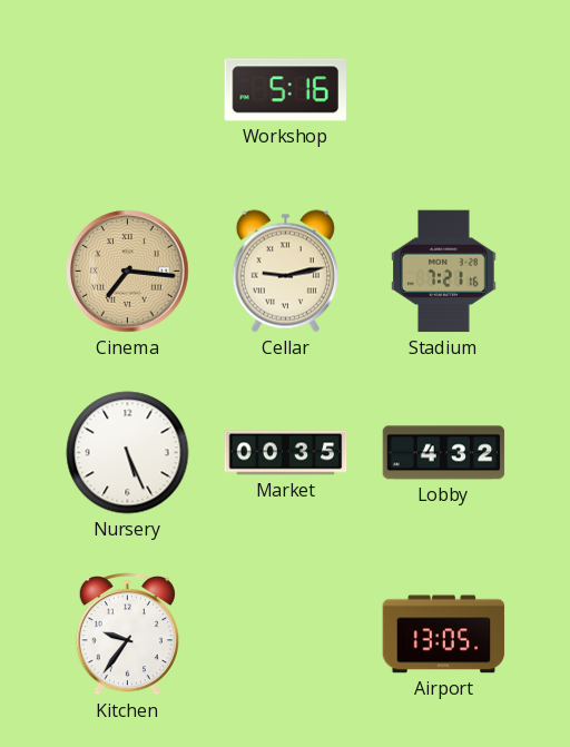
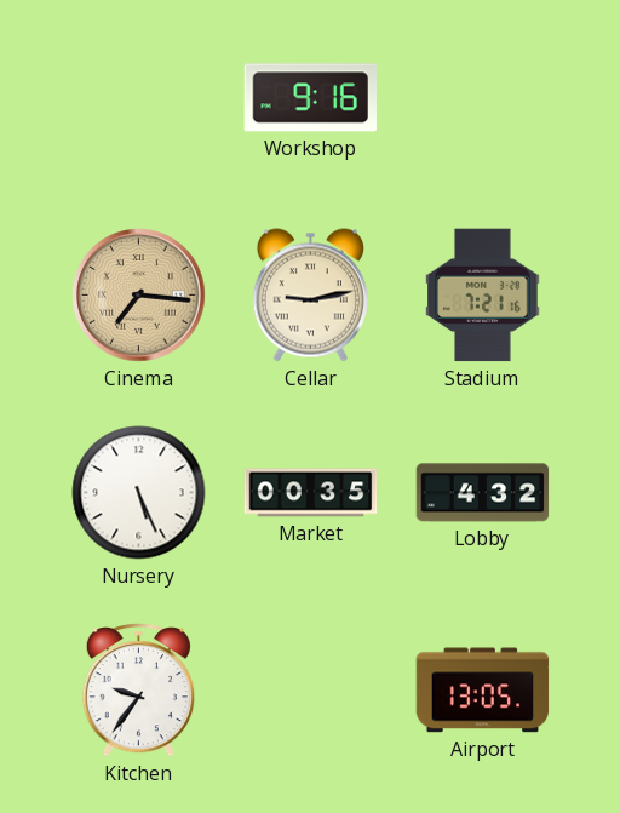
Workshop: 5:16 -> 9:16
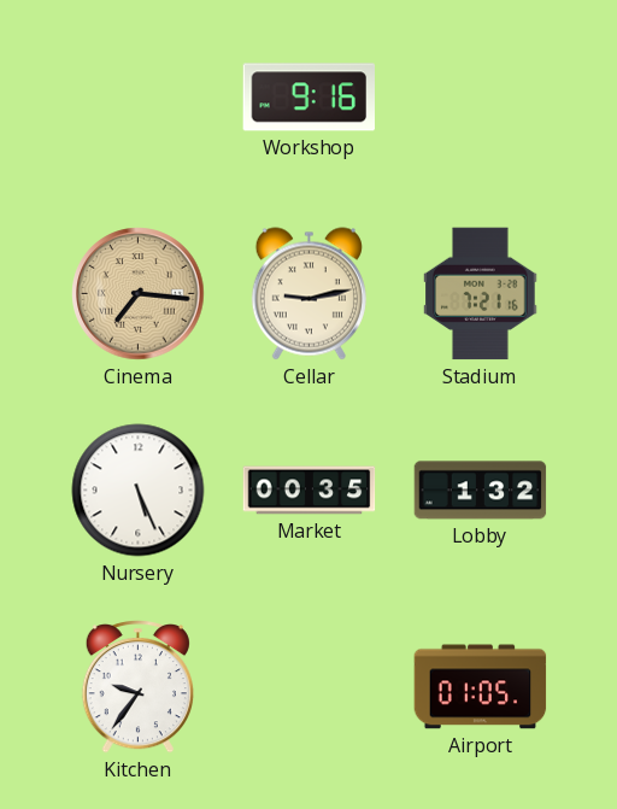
Lobby: 4:32 -> 1:32
Airport: 13:05 -> 01:05
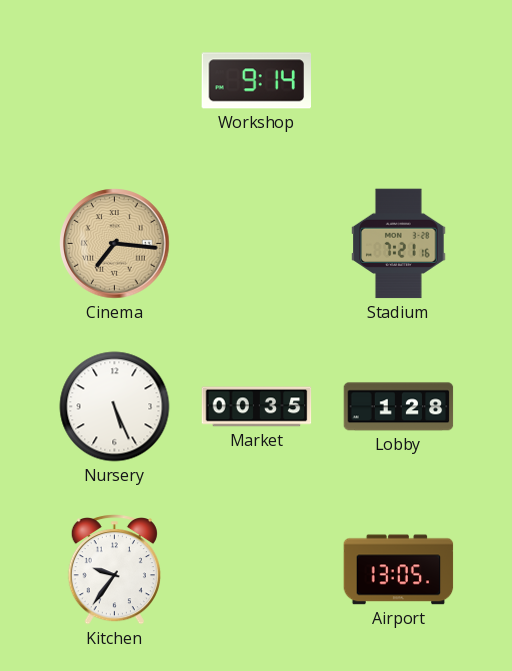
Workshop: 9:16 -> 9:14
Cellar: 9:13 -> none
Lobby: 1:32 -> 1:28
Airport: 01:05 -> 13:05
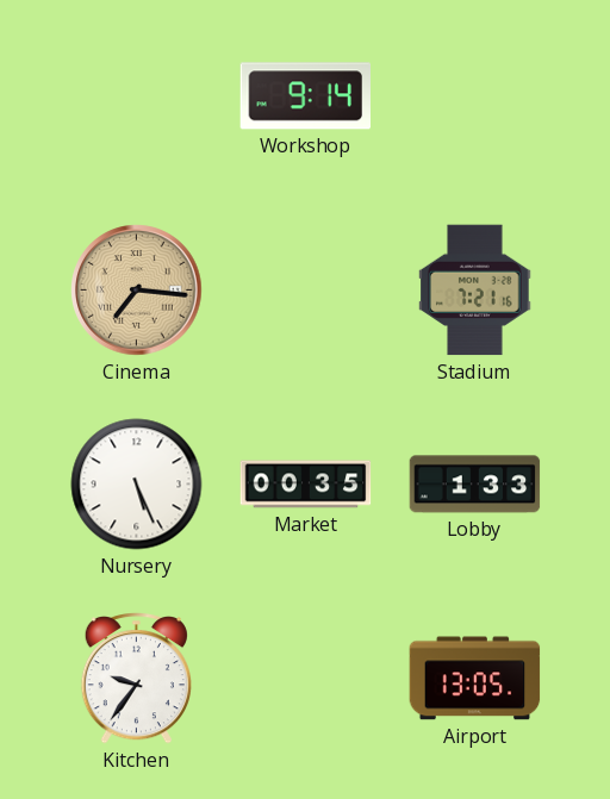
Lobby: 1:28 -> 1:33
